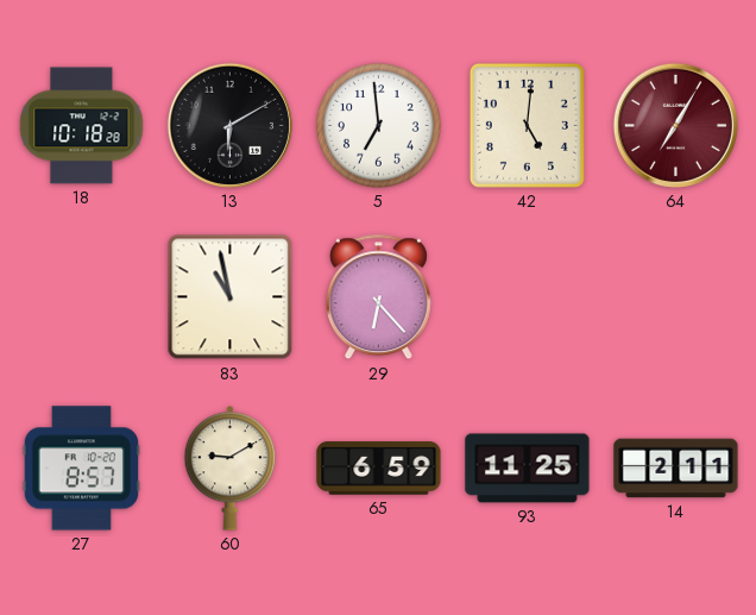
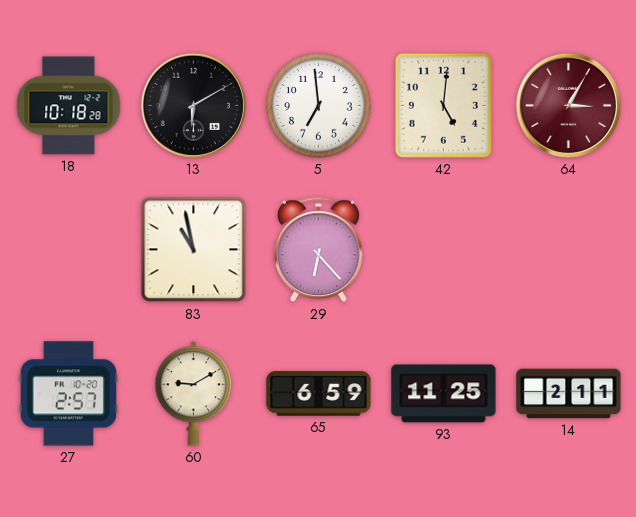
64: 7:05 -> 3:05
27: 8:57 -> 2:57
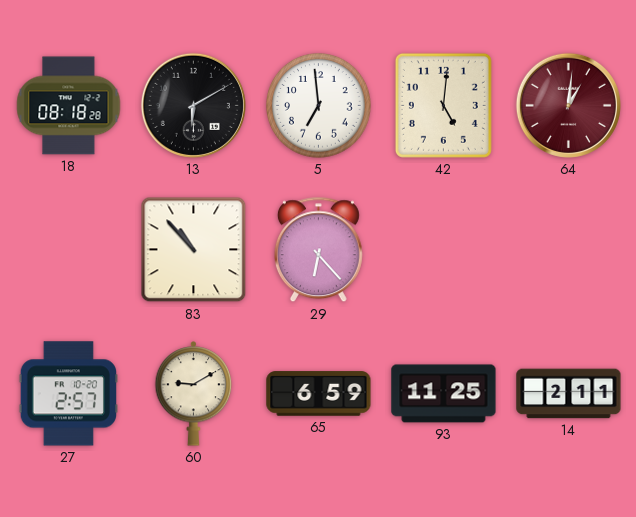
18: 10:18 -> 08:18
64: 3:05 -> 1:01
83: 10:58 -> 10:53
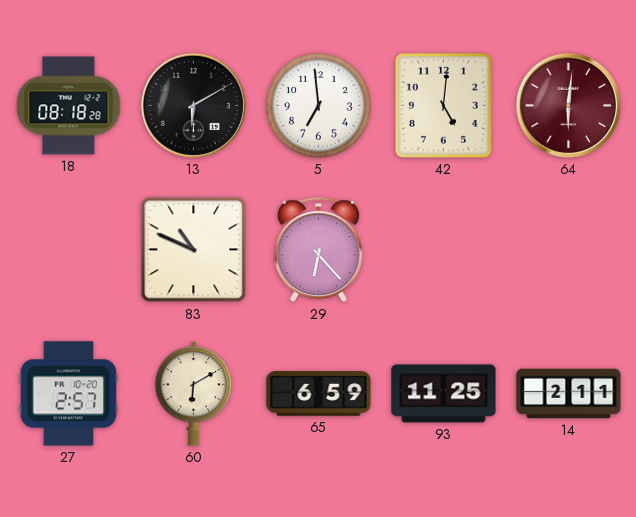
64: 1:01 -> 6:01
83: 10:53 -> 10:49
60: 9:10 -> 6:10
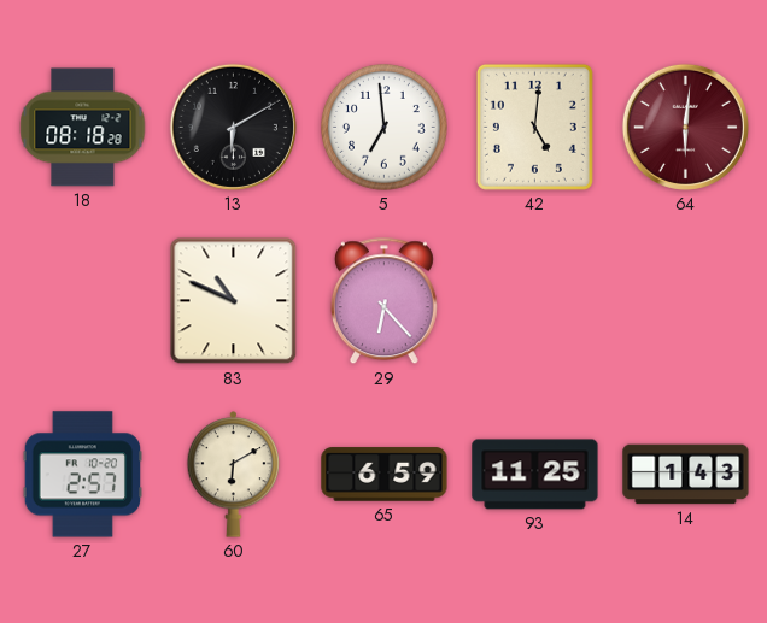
14: 2:11 -> 1:43
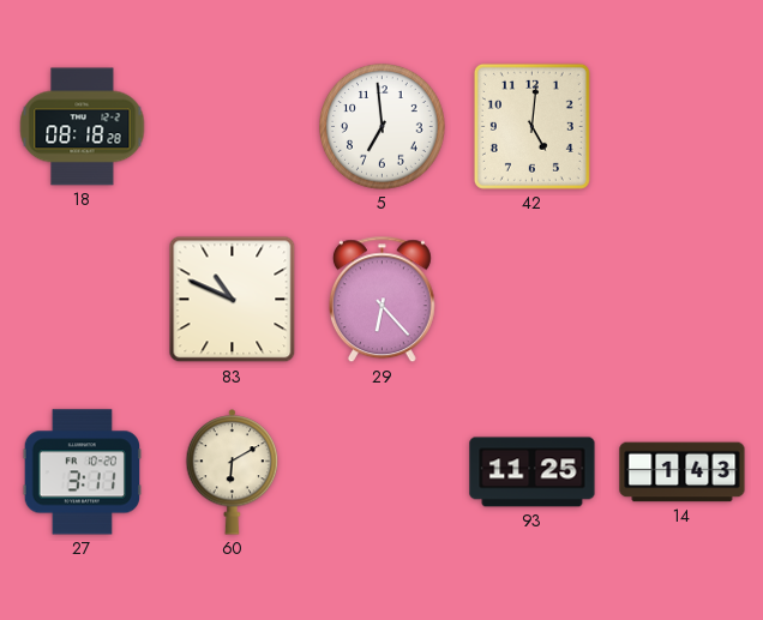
13: 6:10 -> none
64: 6:01 -> none
27: 2:57 -> 3:11
65: 6:59 -> none
